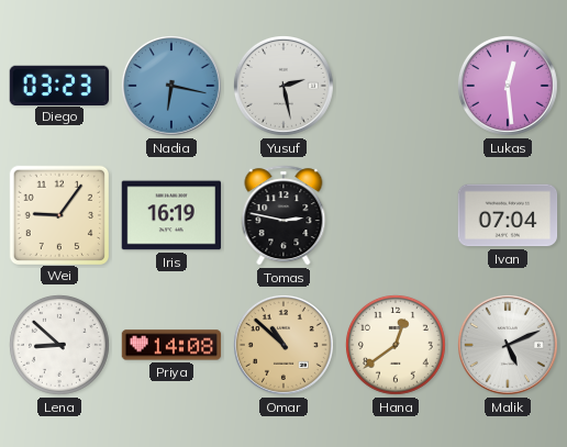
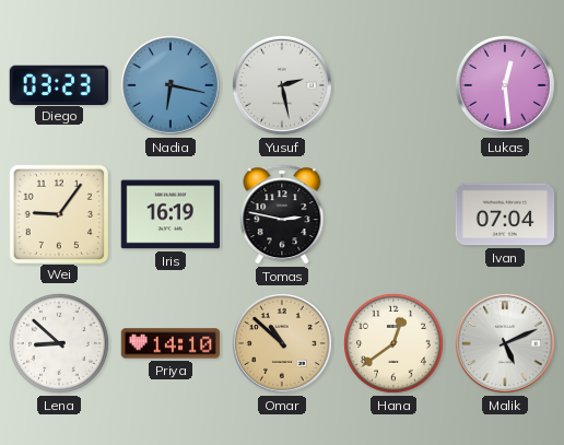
Priya: 14:08 -> 14:10
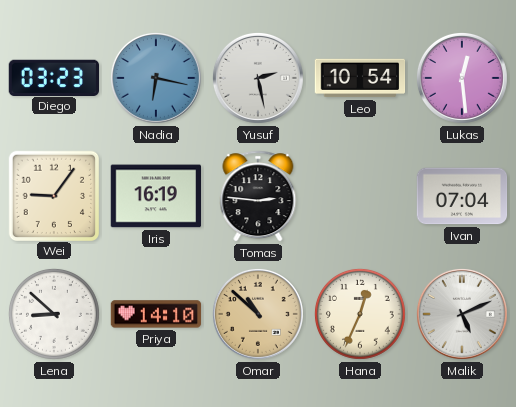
Leo: none -> 10:54
Tomas: 2:47 -> 2:46
Hana: 12:39 -> 12:34
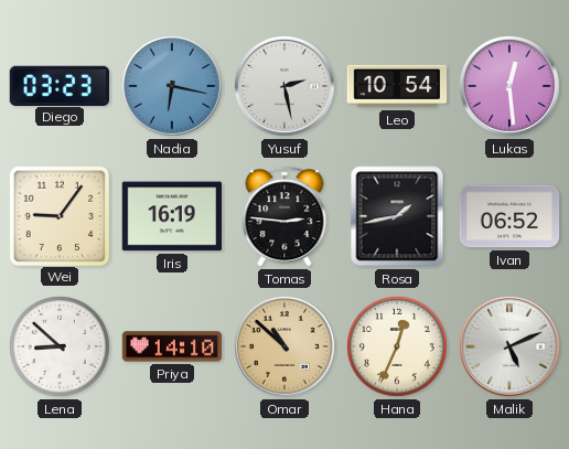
Rosa: none -> 1:43
Ivan: 07:04 -> 06:52
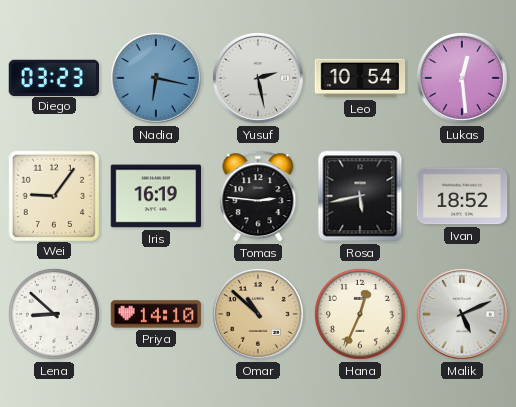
Rosa: 1:43 -> 5:43
Ivan: 06:52 -> 18:52
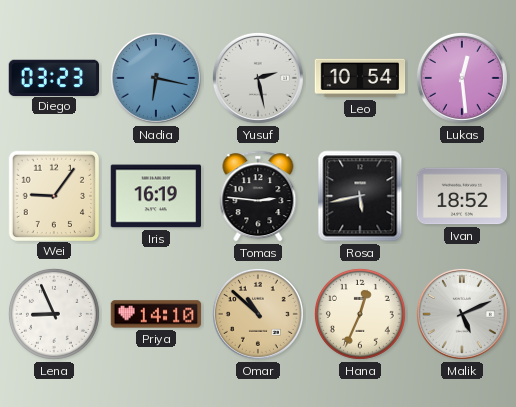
Lena: 8:52 -> 8:56
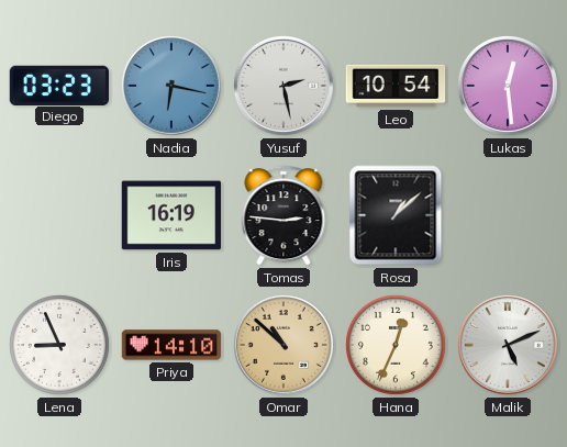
Wei: 9:06 -> none
Rosa: 5:43 -> 1:08
Ivan: 18:52 -> none
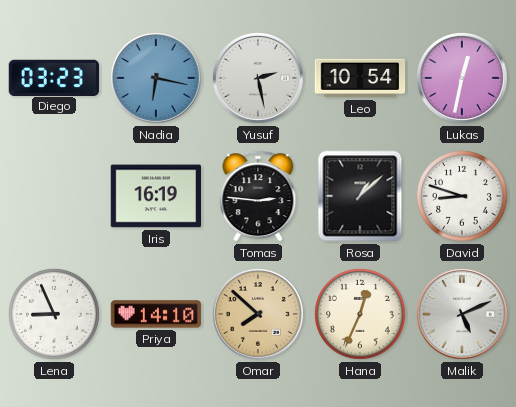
Lukas: 12:29 -> 12:32
David: none -> 8:48
Omar: 10:52 -> 7:52
